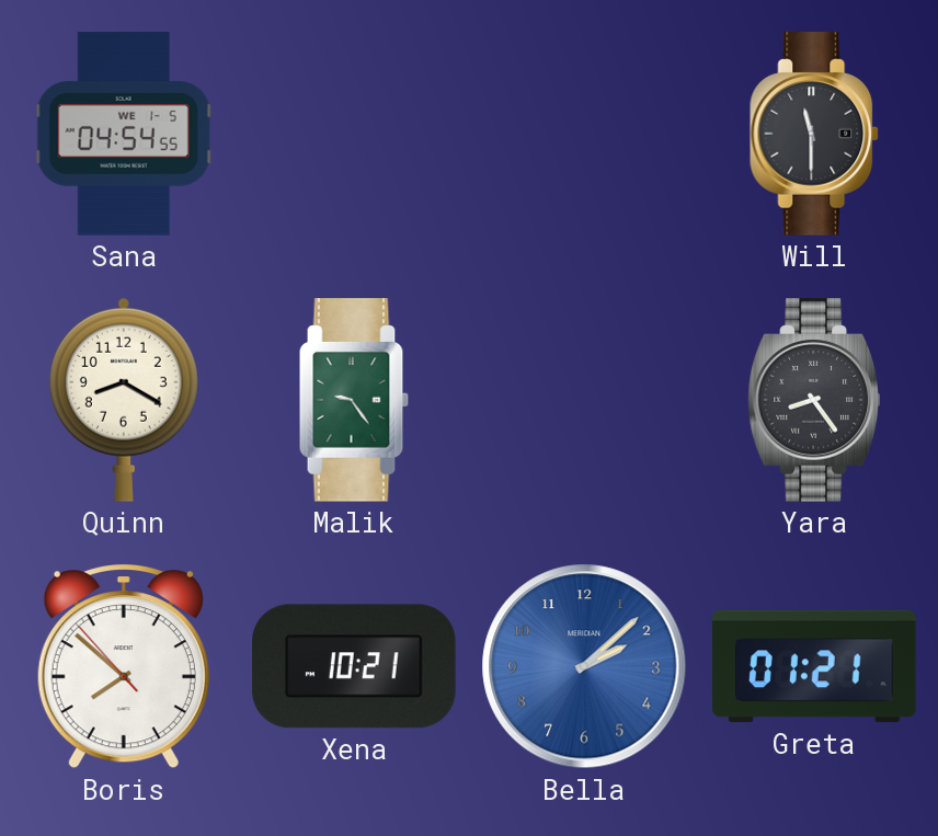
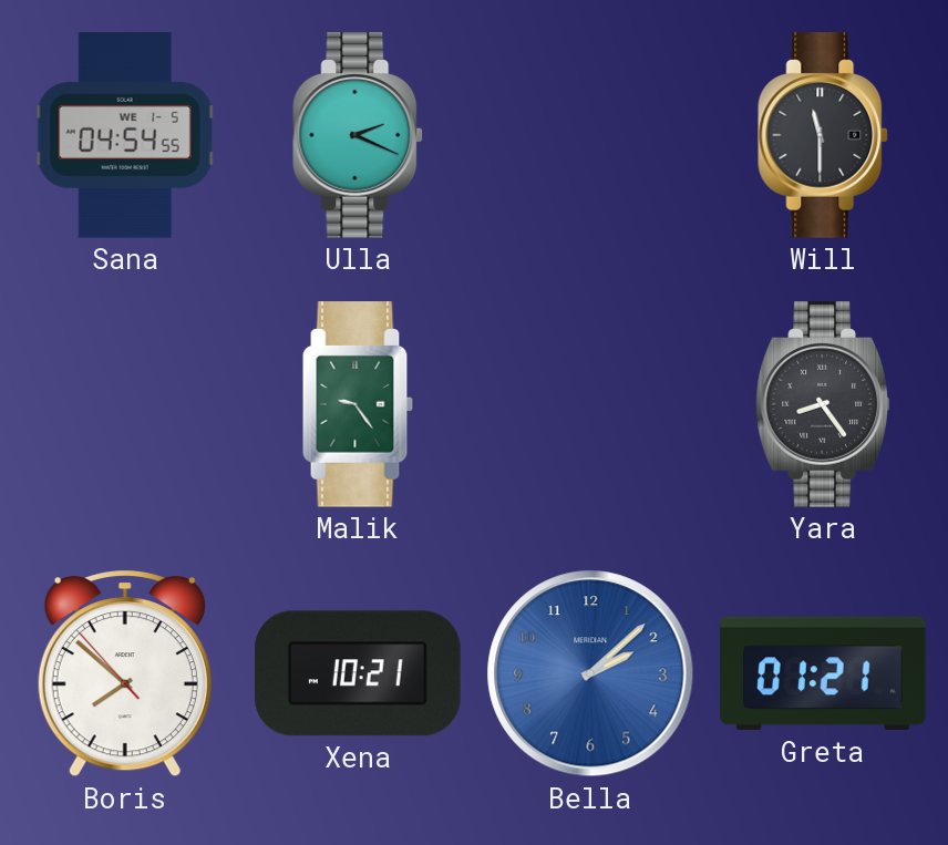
Ulla: none -> 2:19
Quinn: 8:20 -> none
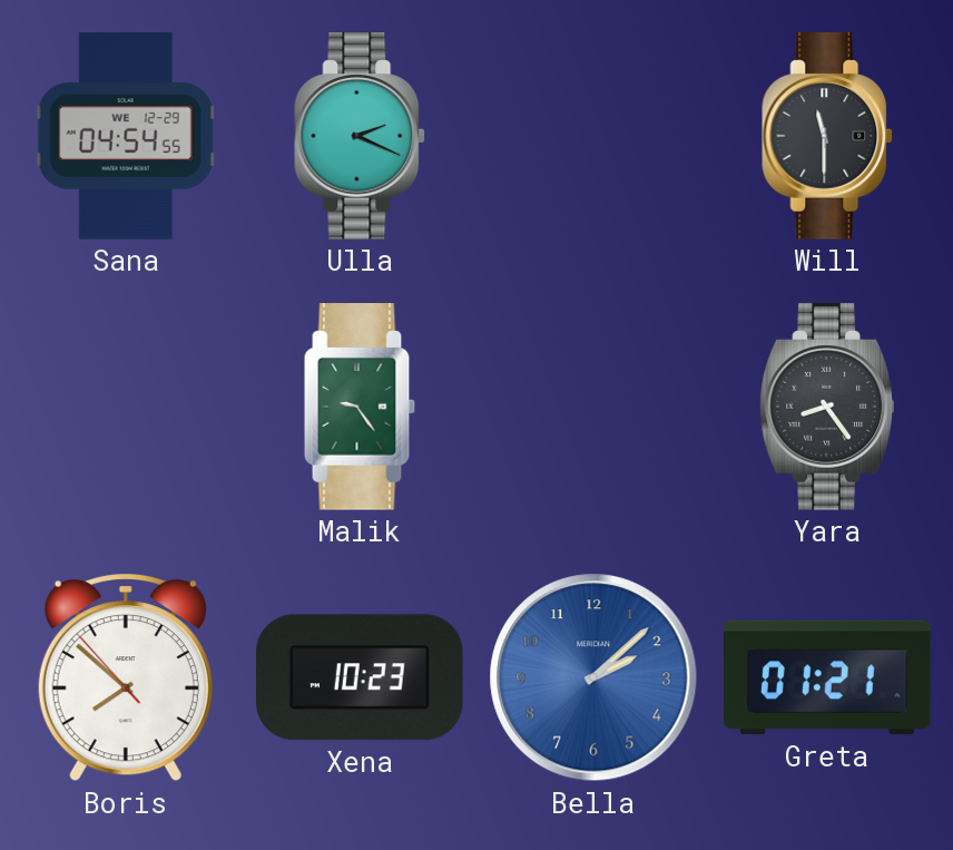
Sana date: WE 1-5 -> WE 12-29
Xena: 10:21 -> 10:23
